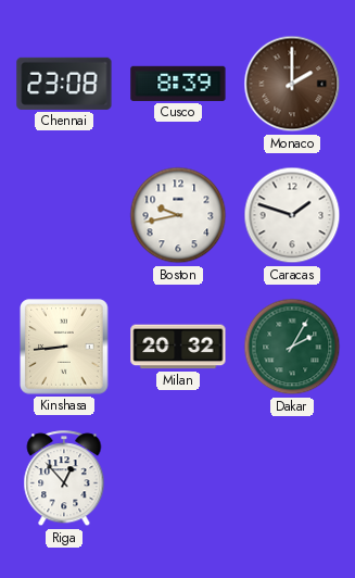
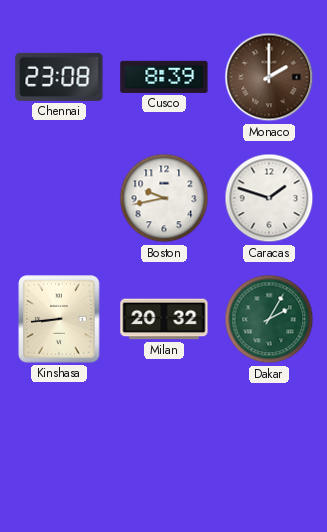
Riga: 12:53 -> none
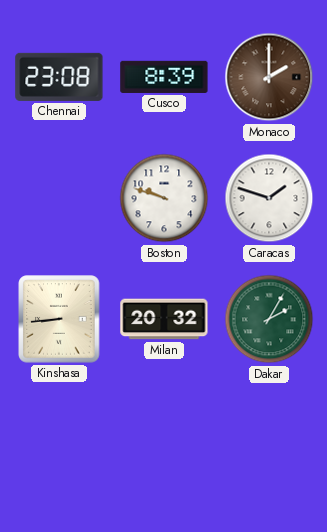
Boston: 9:43 -> 9:48
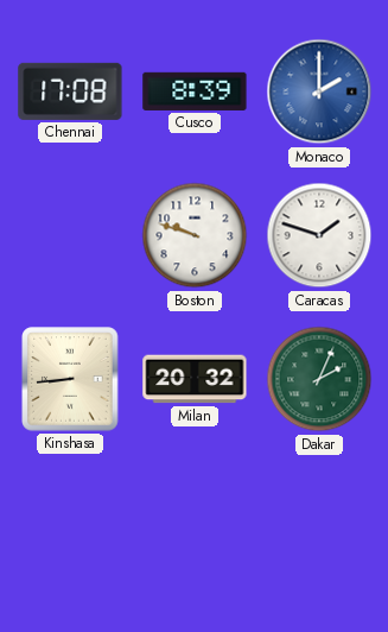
Chennai: 23:08 -> 17:08
Monaco dial: brown -> blue
Dakar: 2:05 -> 2:04
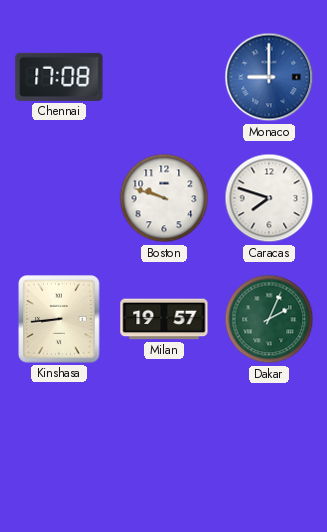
Cusco: 8:39 -> none
Monaco: 2:00 -> 9:00
Caracas: 1:48 -> 7:48
Milan: 20:32 -> 19:57
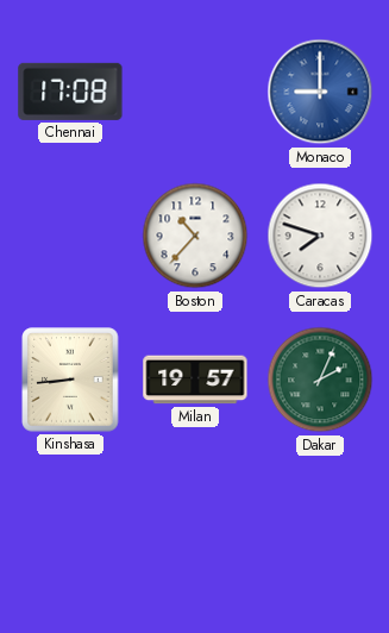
Boston: 9:48 -> 10:37
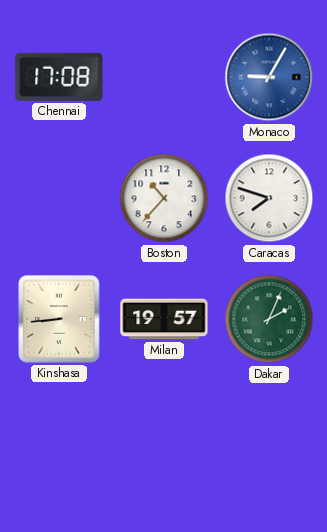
Monaco: 9:00 -> 9:05
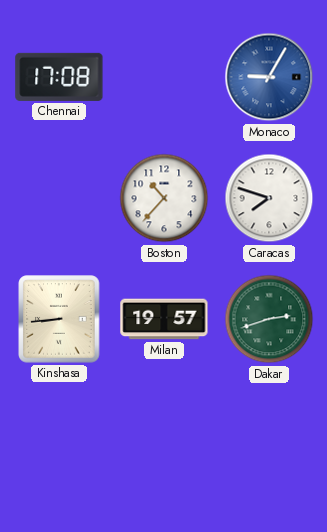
Dakar: 2:04 -> 2:42
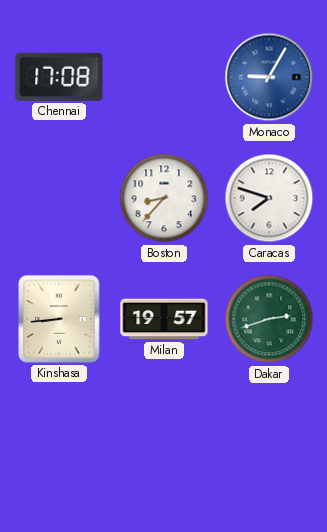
Boston: 10:37 -> 8:37
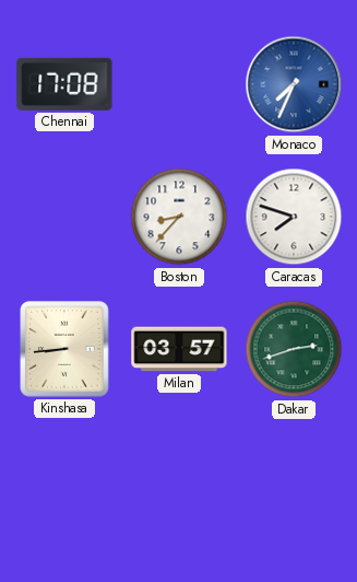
Monaco: 9:05 -> 7:34
Milan: 19:57 -> 03:57
